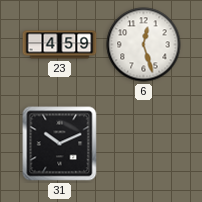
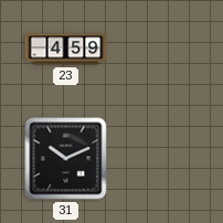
6: 12:27 -> none
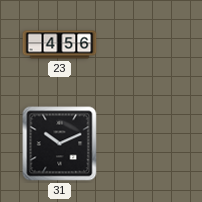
23: 4:59 -> 4:56
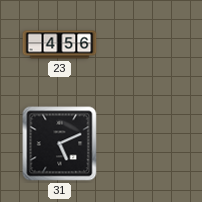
31: 10:11 -> 5:11
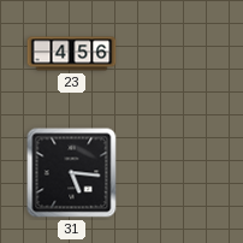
31: 5:11 -> 5:16
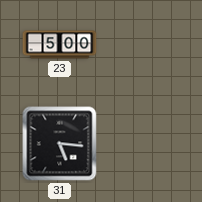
23: 4:56 -> 5:00
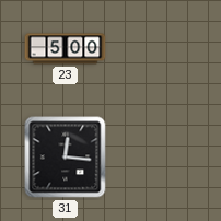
31: 5:16 -> 12:16
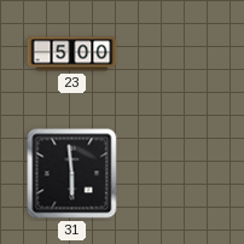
31: 12:16 -> 5:59
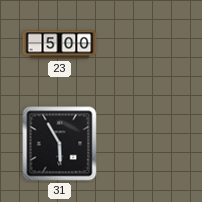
31: 5:59 -> 5:55
